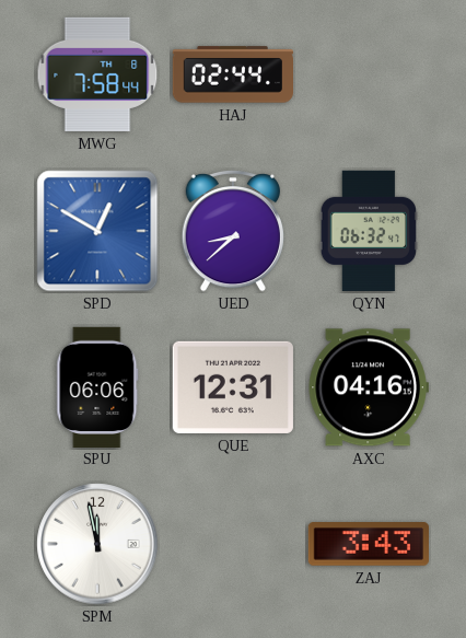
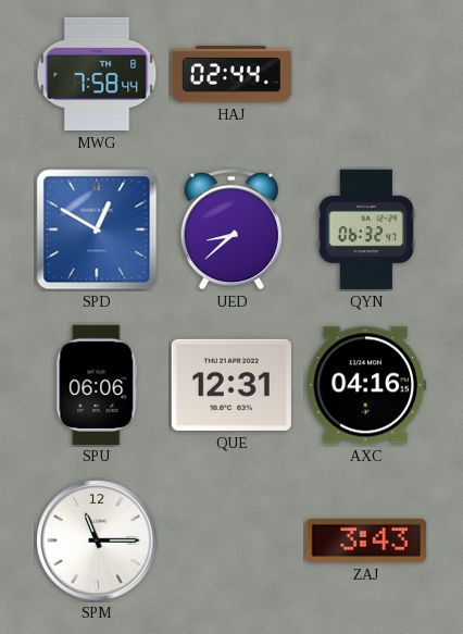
SPM: 11:58 -> 11:15
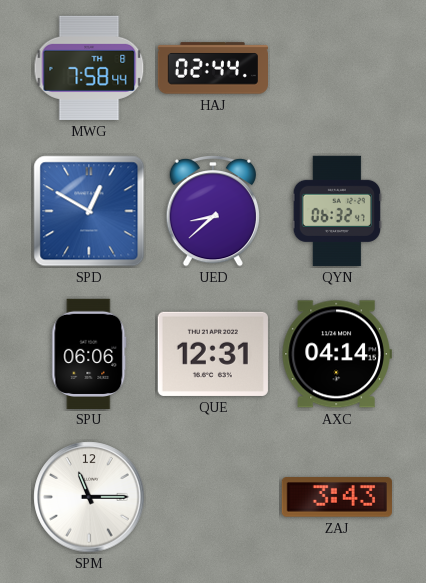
AXC: 04:16 -> 04:14
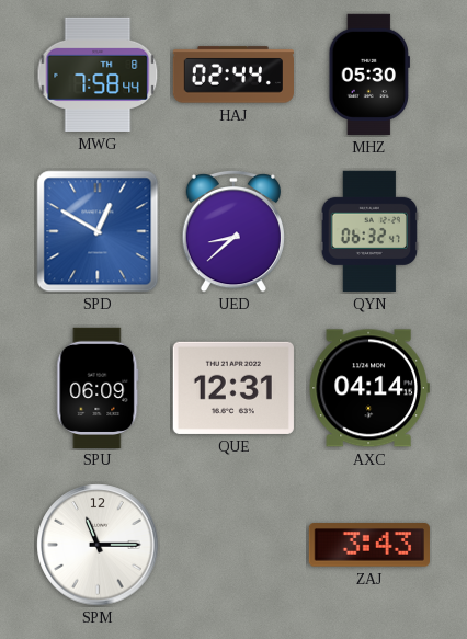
MHZ: none -> 05:30
SPU: 06:06 -> 06:09
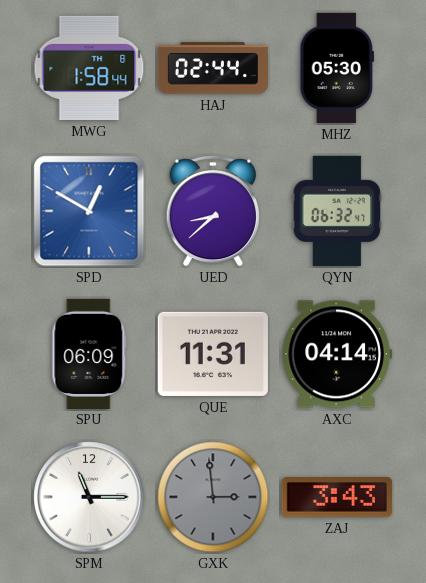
MWG: 7:58 -> 1:58
QUE: 12:31 -> 11:31
GXK: none -> 2:59
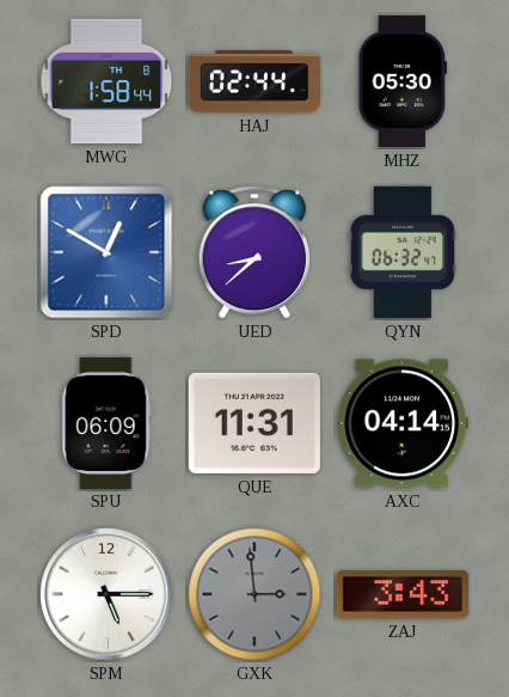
SPM: 11:15 -> 5:15
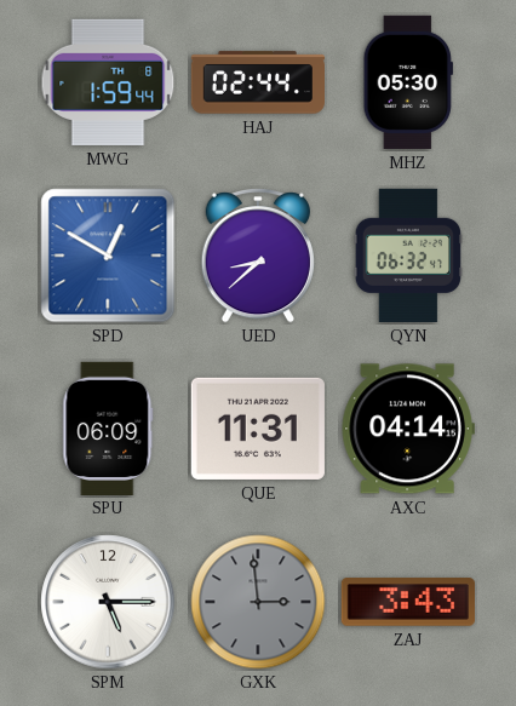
MWG: 1:58 -> 1:59
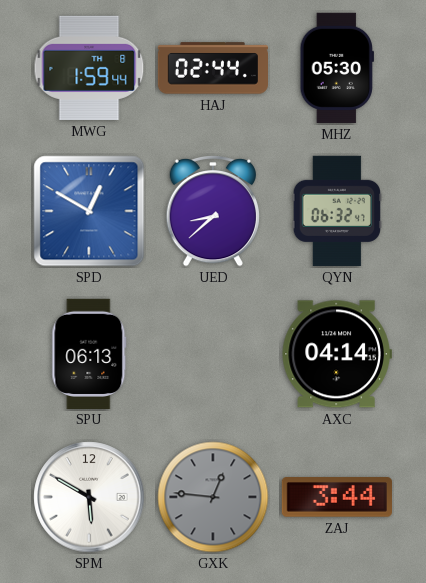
SPU: 06:09 -> 06:13
QUE: 11:31 -> none
SPM: 5:15 -> 5:50
GXK: 2:59 -> 12:46
ZAJ: 3:43 -> 3:44
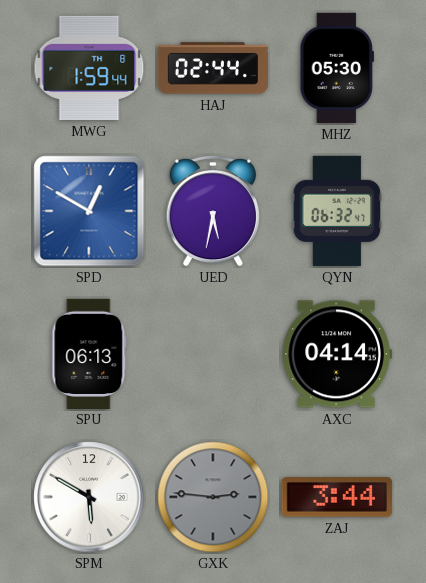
UED: 8:38 -> 5:32
GXK: 12:46 -> 2:46
